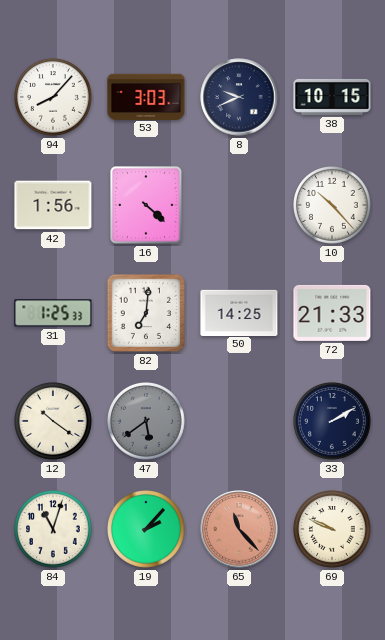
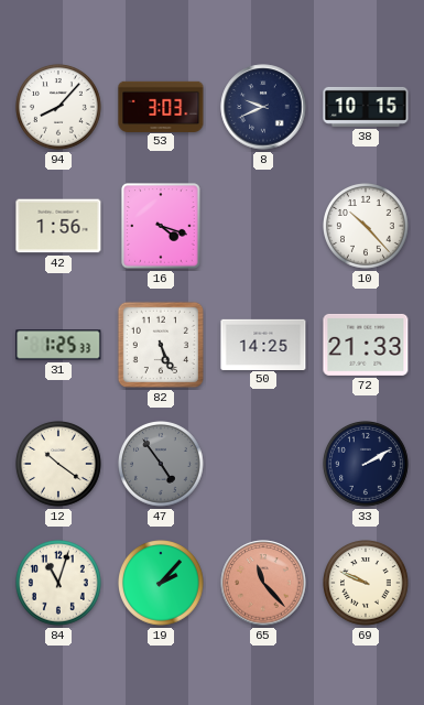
16: 4:22 -> 4:18
82: 7:01 -> 5:26
47: 5:39 -> 4:54
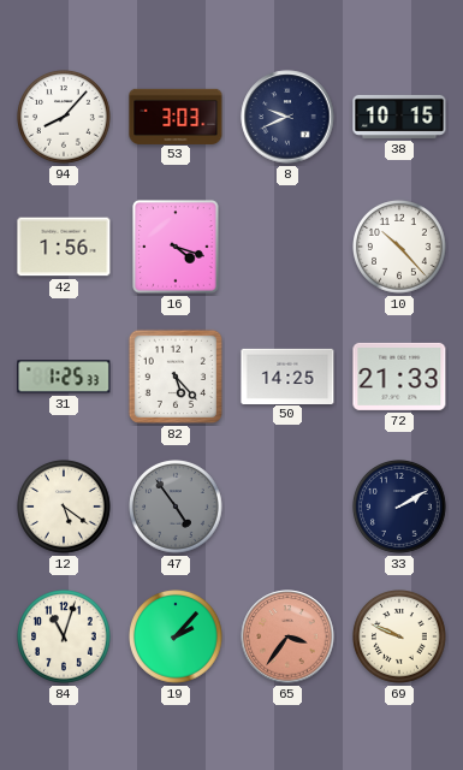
82: 5:26 -> 5:23
12: 10:21 -> 5:21
65: 11:23 -> 3:36
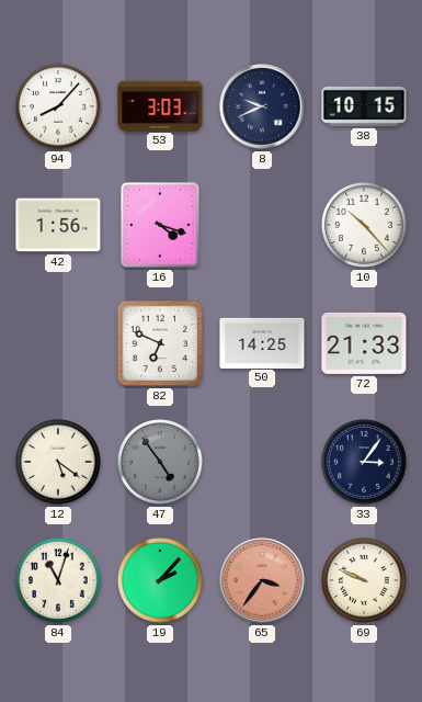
31: 1:25 -> none
82: 5:23 -> 6:49
33: 2:10 -> 3:06
